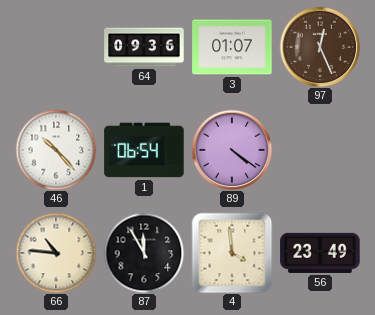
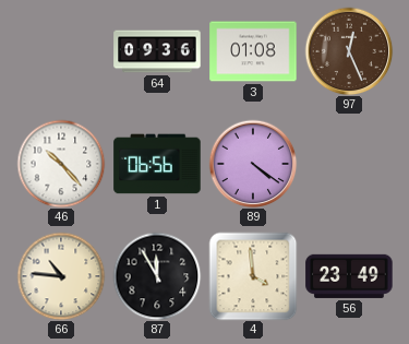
3: 01:07 -> 01:08
1: 06:54 -> 06:56
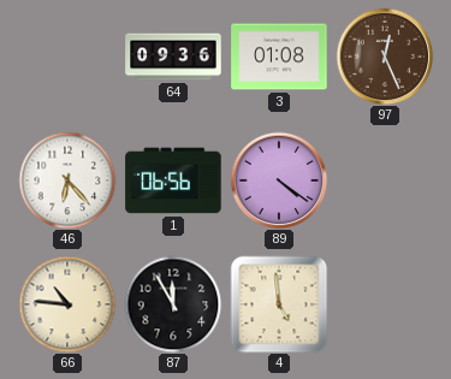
46: 10:23 -> 6:23
4: 3:59 -> 4:59
56: 23:49 -> none
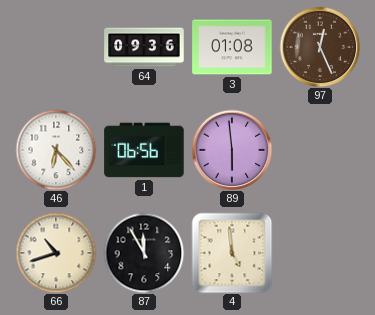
89: 4:21 -> 5:59
66: 10:46 -> 10:42
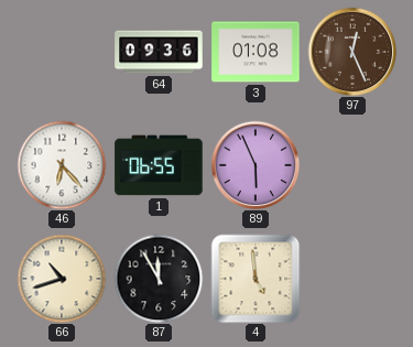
1: 06:56 -> 06:55
89: 5:59 -> 5:56
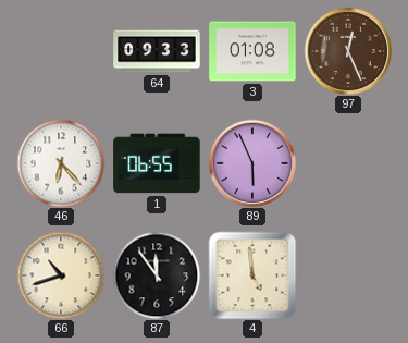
64: 09:36 -> 09:33
87: 11:55 -> 11:54
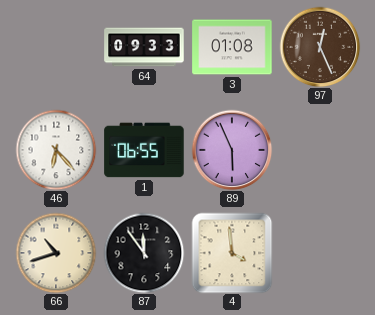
4: 4:59 -> 3:59
